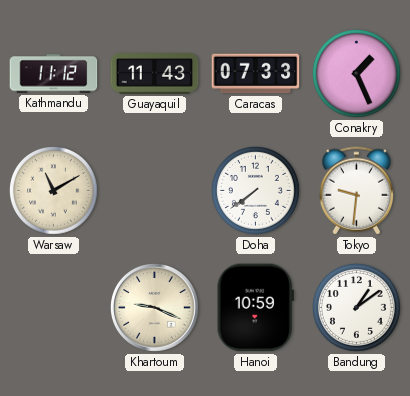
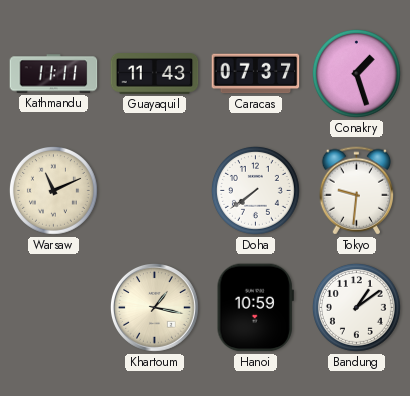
Kathmandu: 11:12 -> 11:11
Caracas: 07:33 -> 07:37
Conakry: 1:26 -> 1:27
Warsaw: 11:10 -> 11:11
Khartoum: 9:19 -> 1:17
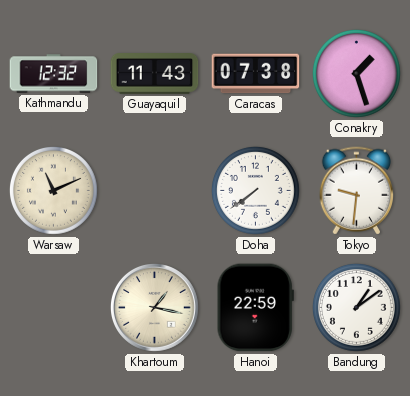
Kathmandu: 11:11 -> 12:32
Caracas: 07:37 -> 07:38
Hanoi: 10:59 -> 22:59
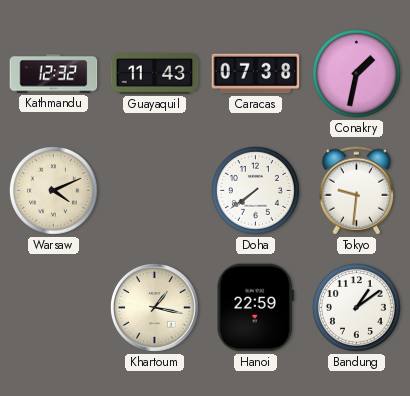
Conakry: 1:27 -> 1:32
Warsaw: 11:11 -> 4:11
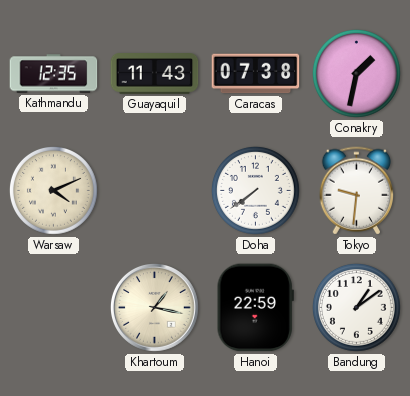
Kathmandu: 12:32 -> 12:35
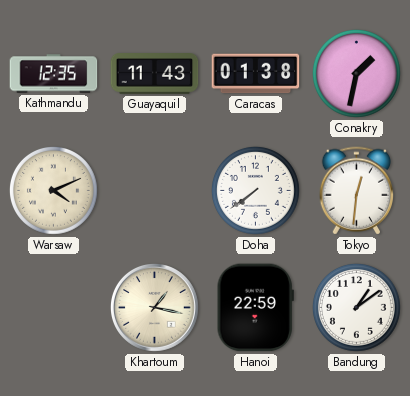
Caracas: 07:38 -> 01:38
Tokyo: 9:31 -> 12:31
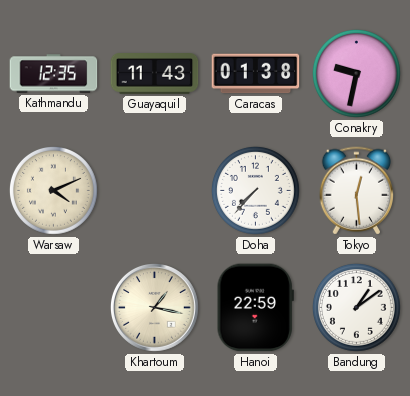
Conakry: 1:32 -> 9:32
Doha: 7:39 -> 7:37
Tokyo: 12:31 -> 12:29
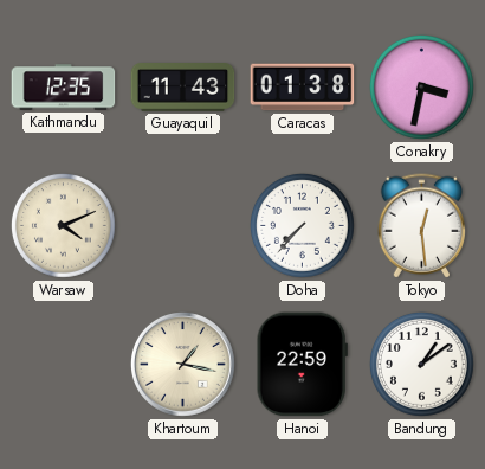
Conakry: 9:32 -> 3:32
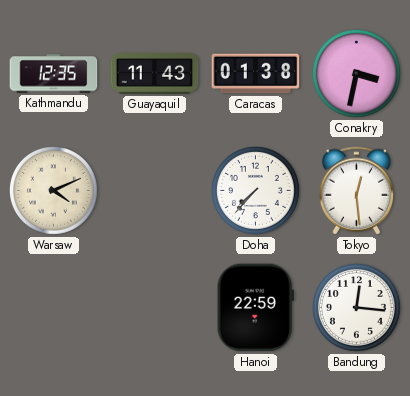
Khartoum: 1:17 -> none
Bandung: 1:09 -> 12:16
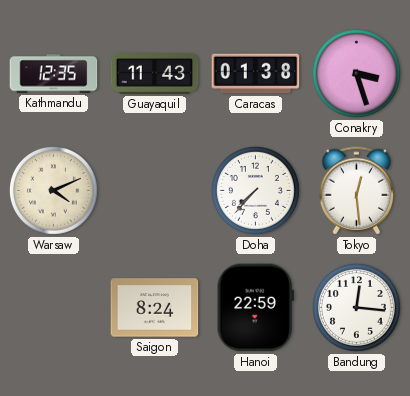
Conakry: 3:32 -> 3:27
Saigon: none -> 8:24
